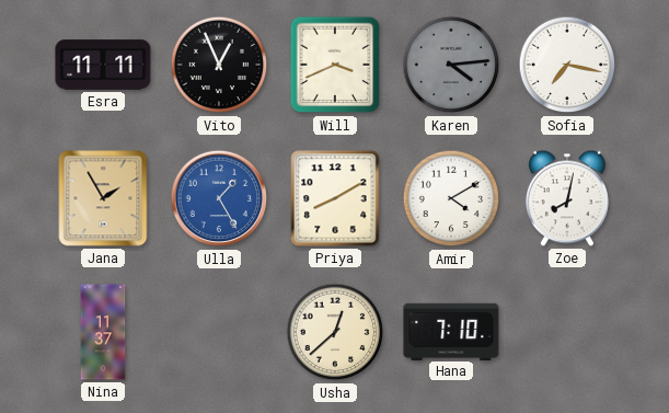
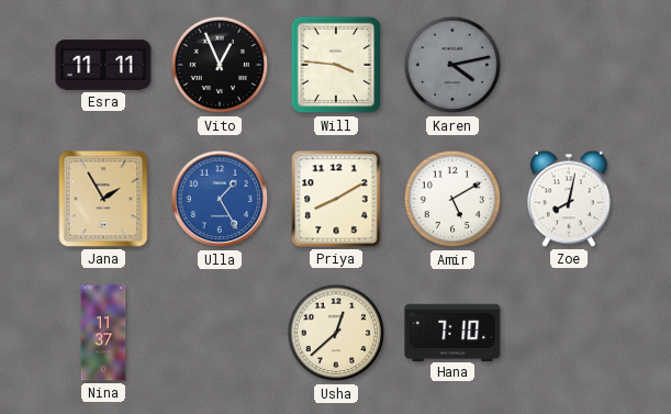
Will: 3:41 -> 3:46
Karen: 4:14 -> 4:13
Sofia: 7:17 -> none
Amir: 4:10 -> 5:10
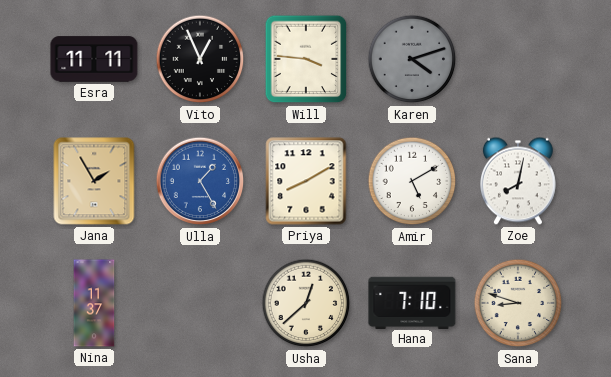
Karen: 4:13 -> 4:12
Sana: none -> 8:48
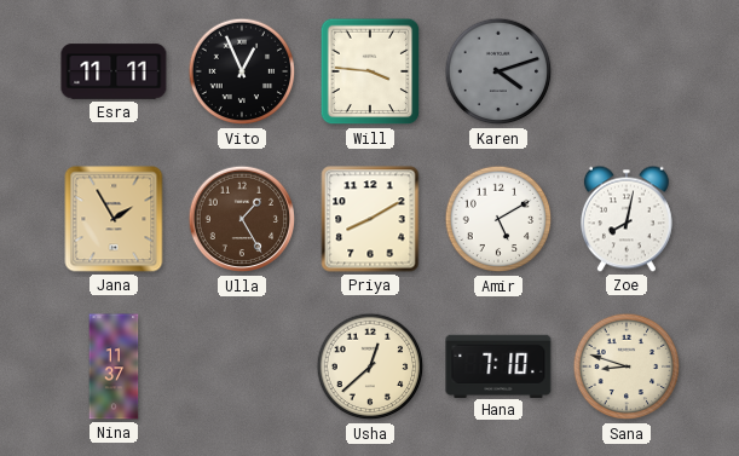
Ulla dial: blue -> brown
